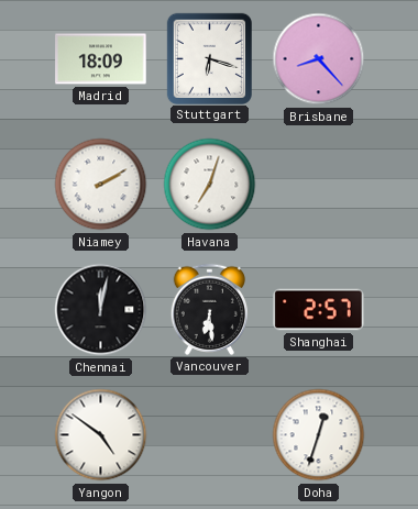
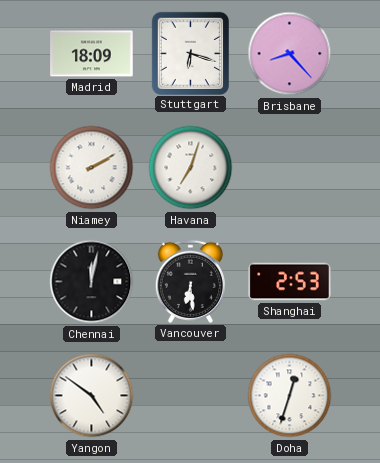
Shanghai: 2:57 -> 2:53
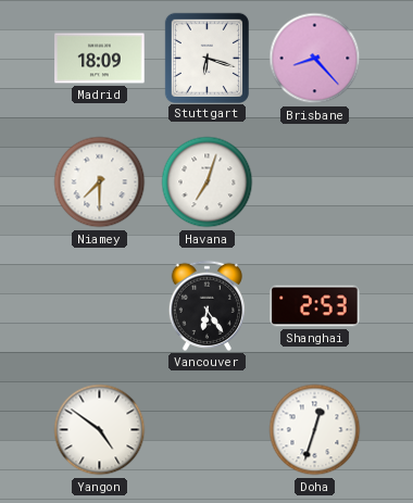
Niamey: 2:10 -> 7:30
Chennai: 12:02 -> none
Vancouver: 6:29 -> 6:24
